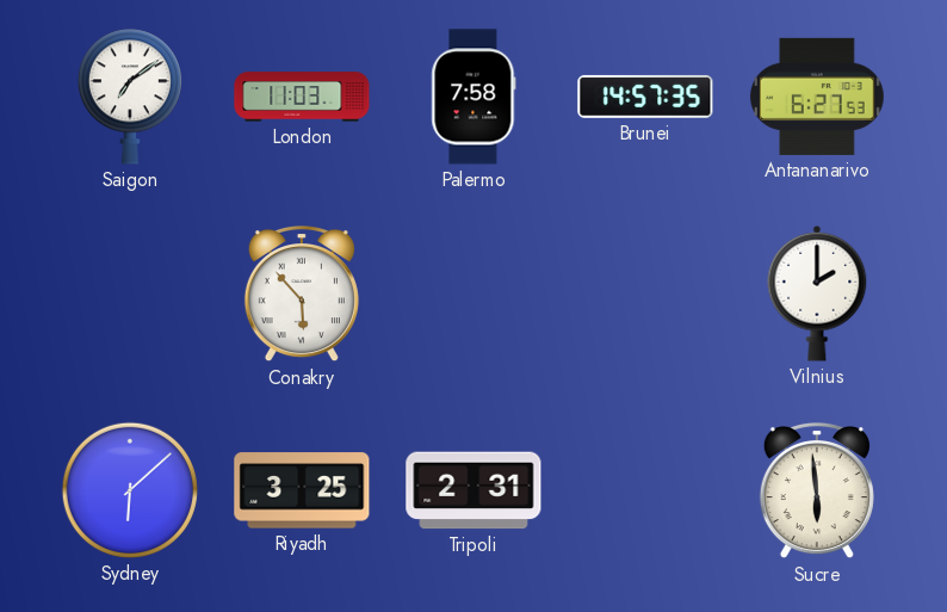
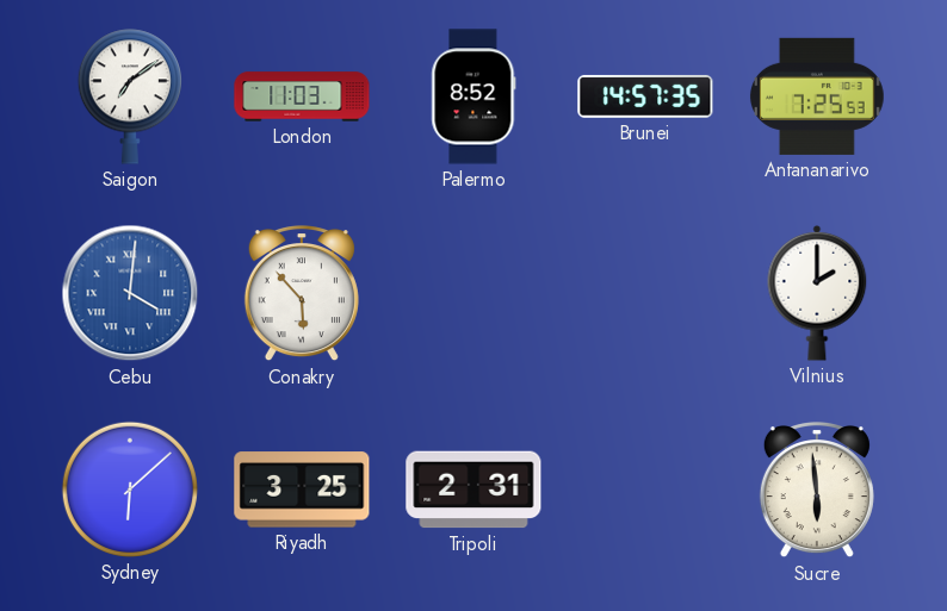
Palermo: 7:58 -> 8:52
Antananarivo: 6:27 -> 7:25
Cebu: none -> 4:01
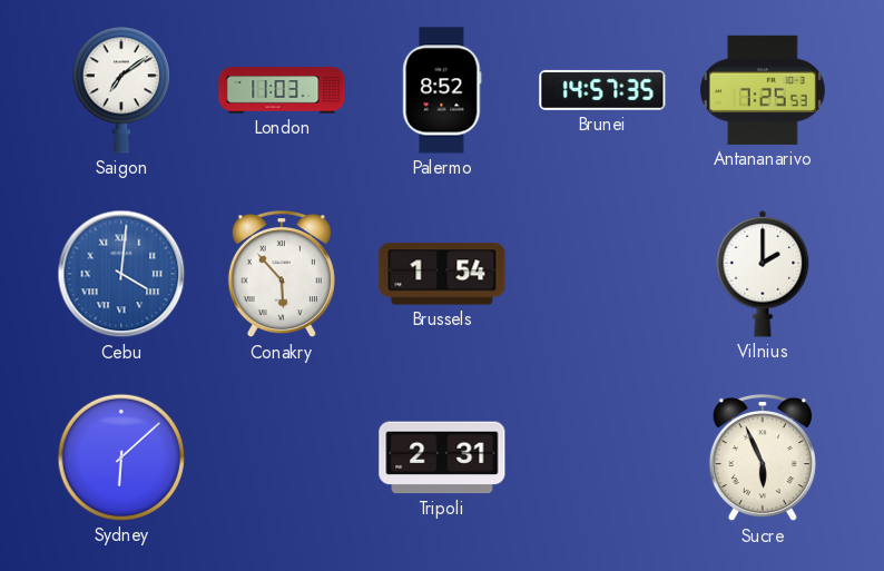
Brussels: none -> 1:54
Riyadh: 3:25 -> none
Sucre: 5:59 -> 5:56
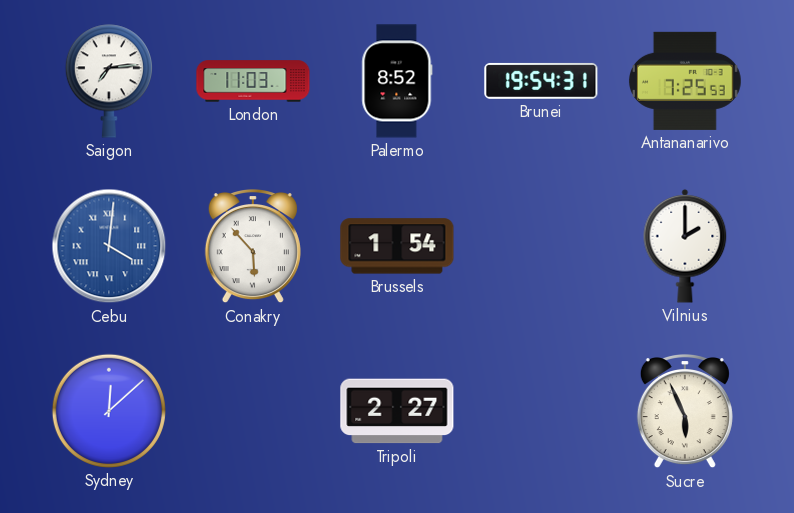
Saigon: 7:09 -> 7:14
Brunei: 14:57 -> 19:54
Sydney: 6:08 -> 12:08
Tripoli: 2:31 -> 2:27
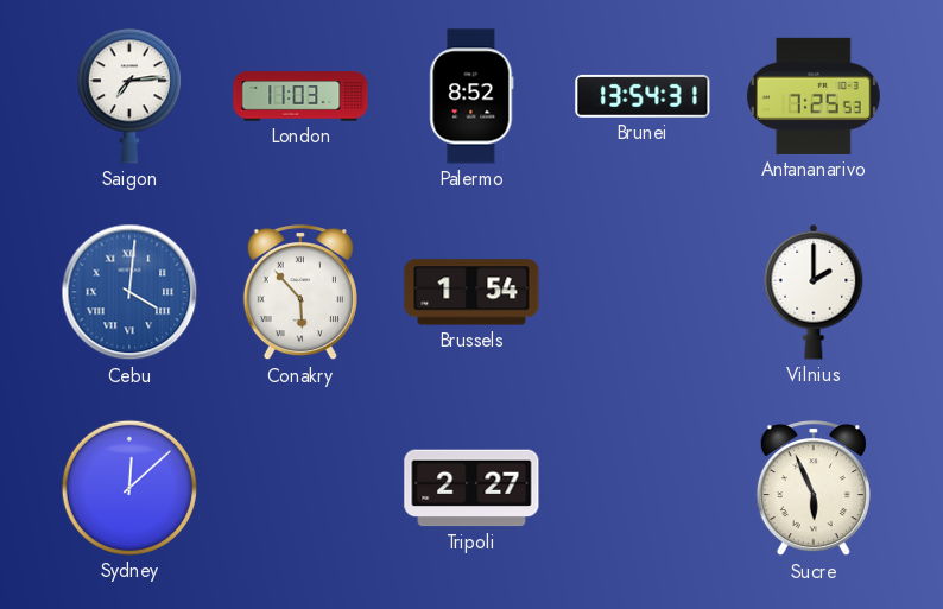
Brunei: 19:54 -> 13:54
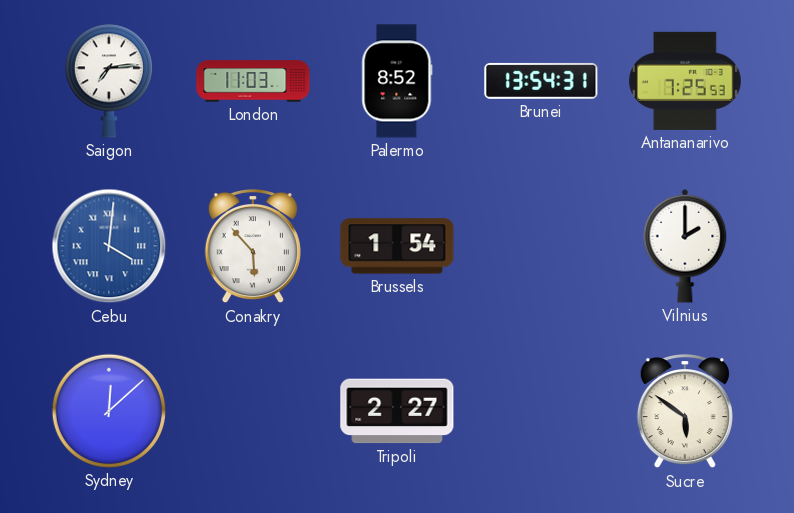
Sucre: 5:56 -> 5:51
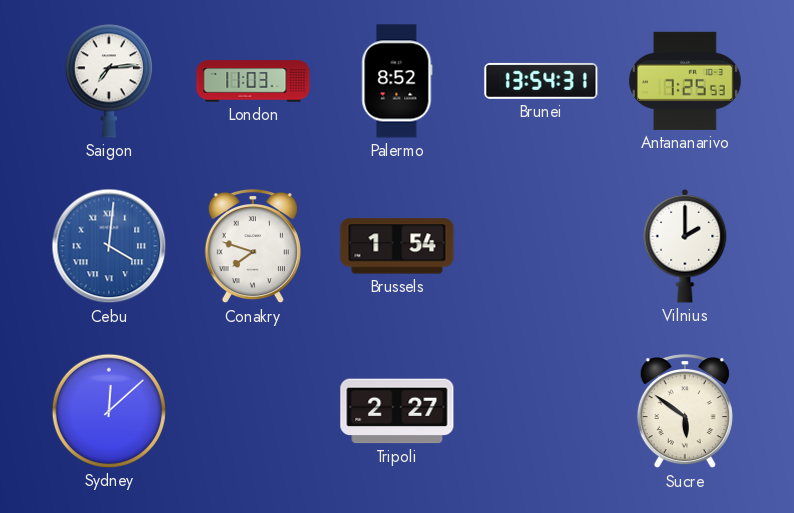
Conakry: 5:53 -> 7:48
